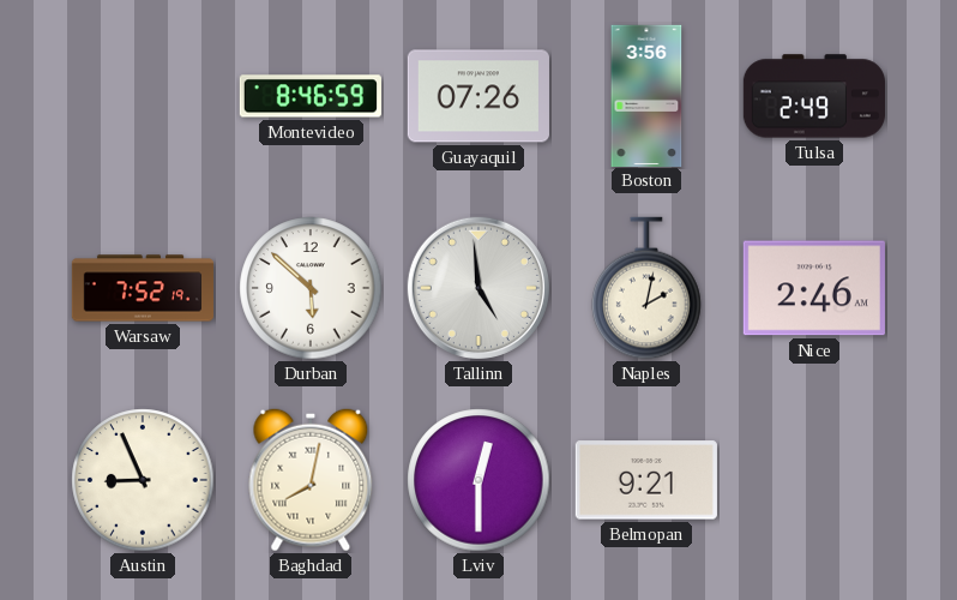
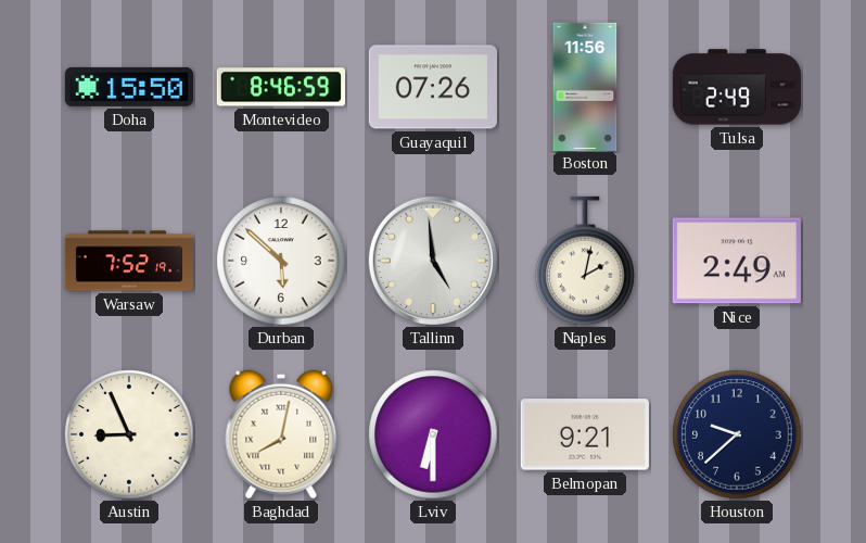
Doha: none -> 15:50
Boston: 3:56 -> 11:56
Nice: 2:46 -> 2:49
Lviv: 12:30 -> 6:30
Houston: none -> 9:38
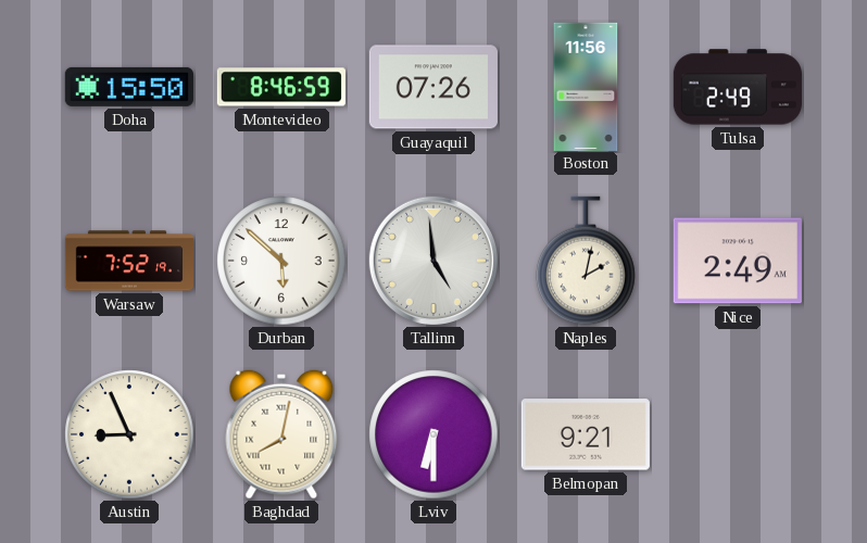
Houston: 9:38 -> none
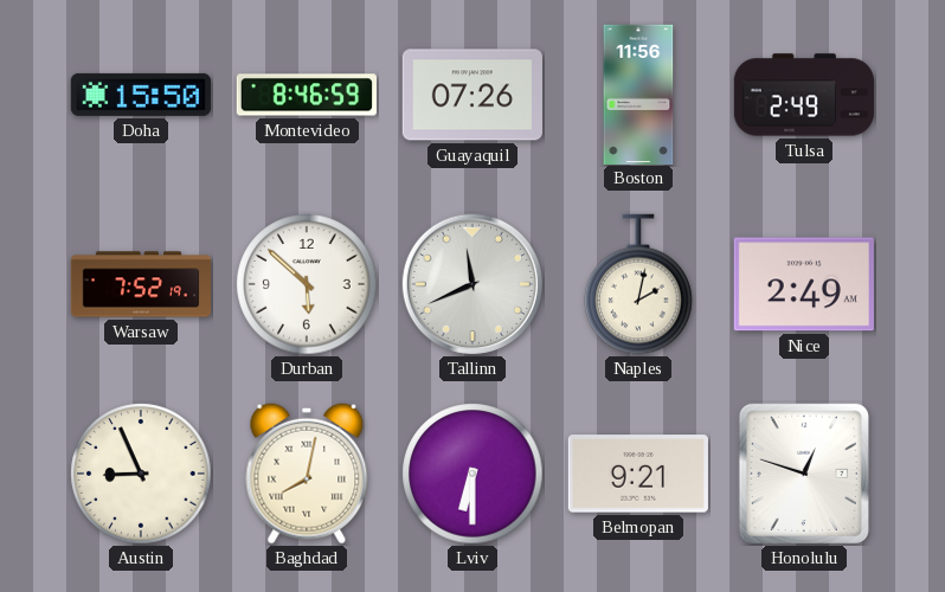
Tallinn: 4:59 -> 11:41
Honolulu: none -> 12:48
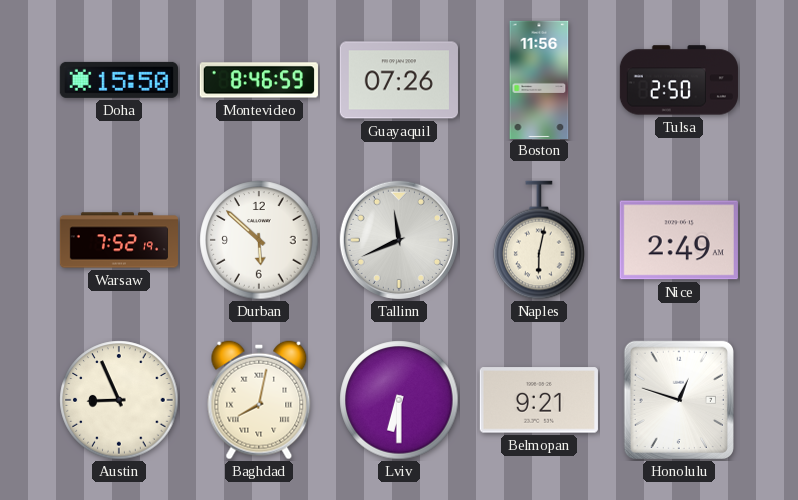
Tulsa: 2:49 -> 2:50
Naples: 2:02 -> 6:02
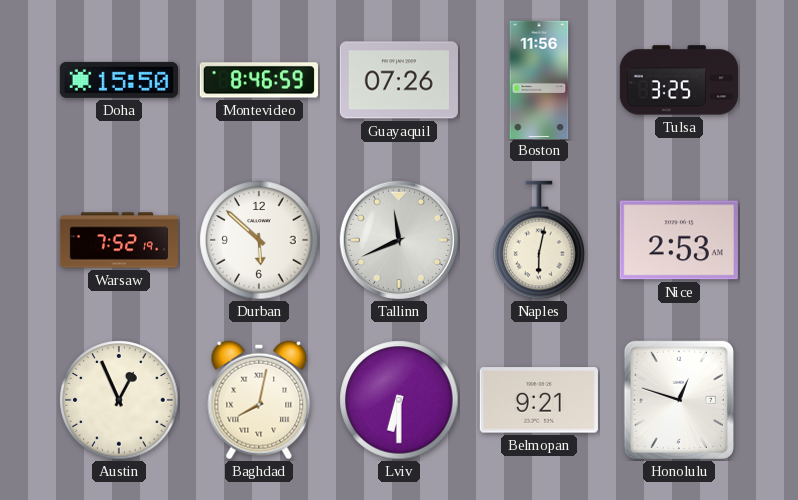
Tulsa: 2:50 -> 3:25
Nice: 2:49 -> 2:53
Austin: 8:56 -> 12:56
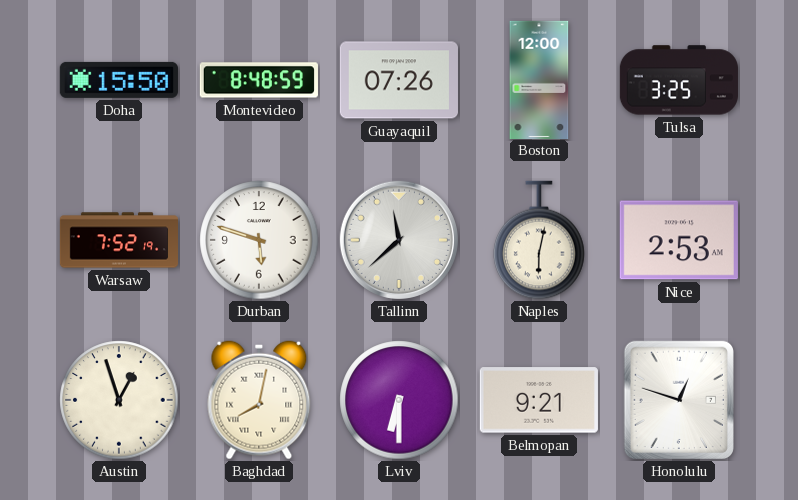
Montevideo: 8:46 -> 8:48
Boston: 11:56 -> 12:00
Durban: 5:52 -> 5:48
Tallinn: 11:41 -> 11:38
Austin: 12:56 -> 12:57
